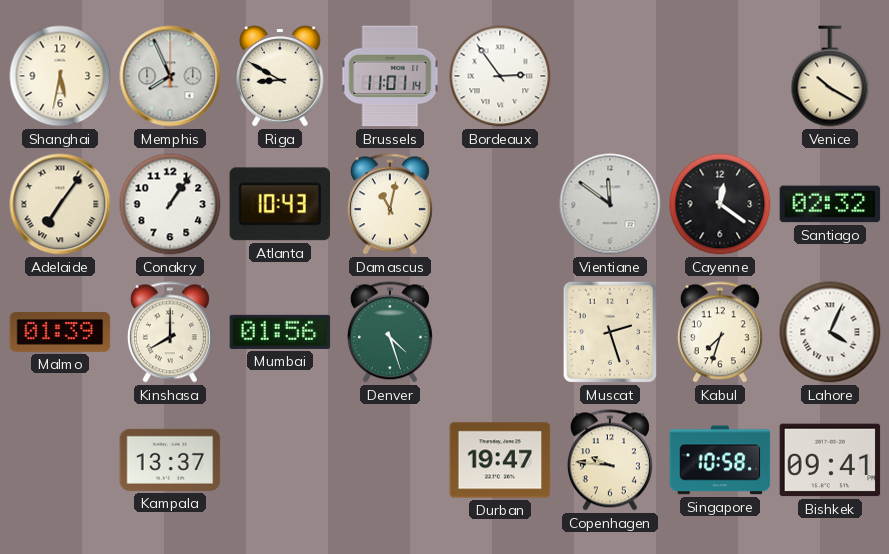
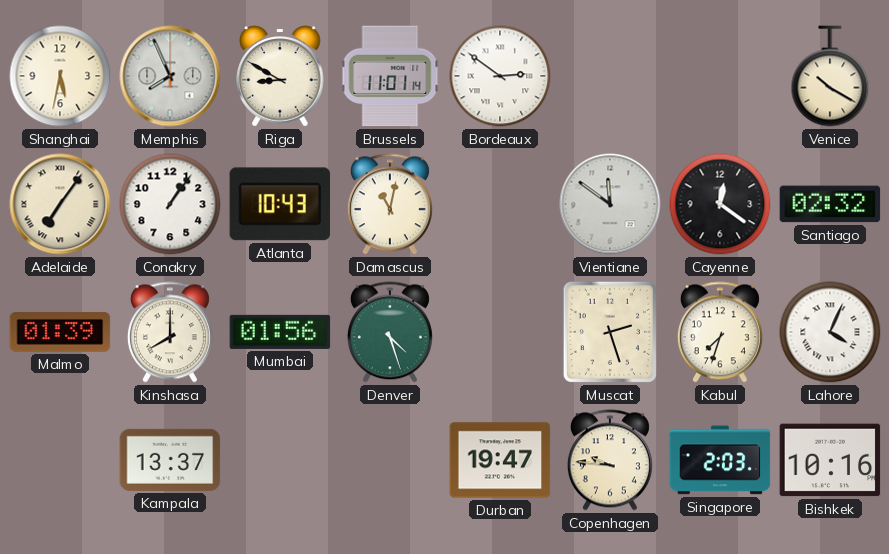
Bordeaux: 2:54 -> 2:51
Singapore: 10:58 -> 2:03
Bishkek: 09:41 -> 10:16
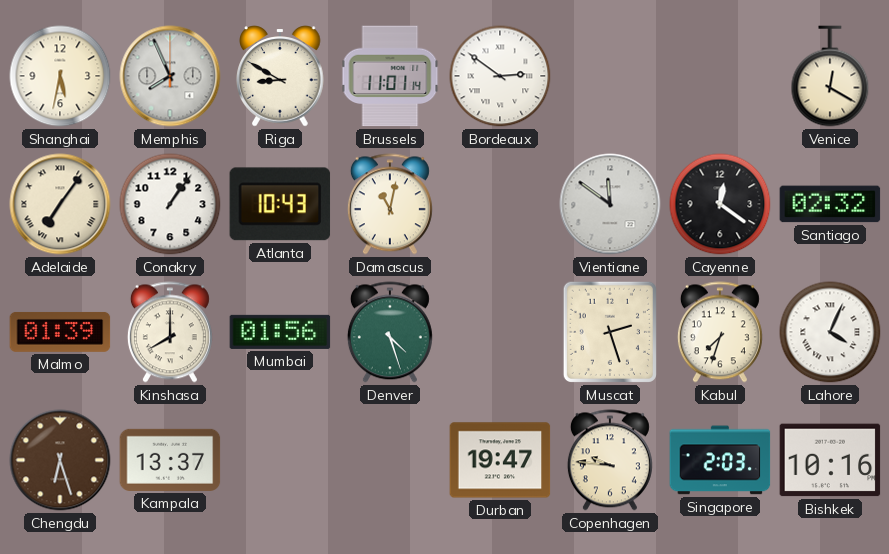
Venice: 10:20 -> 12:20
Chengdu: none -> 6:27
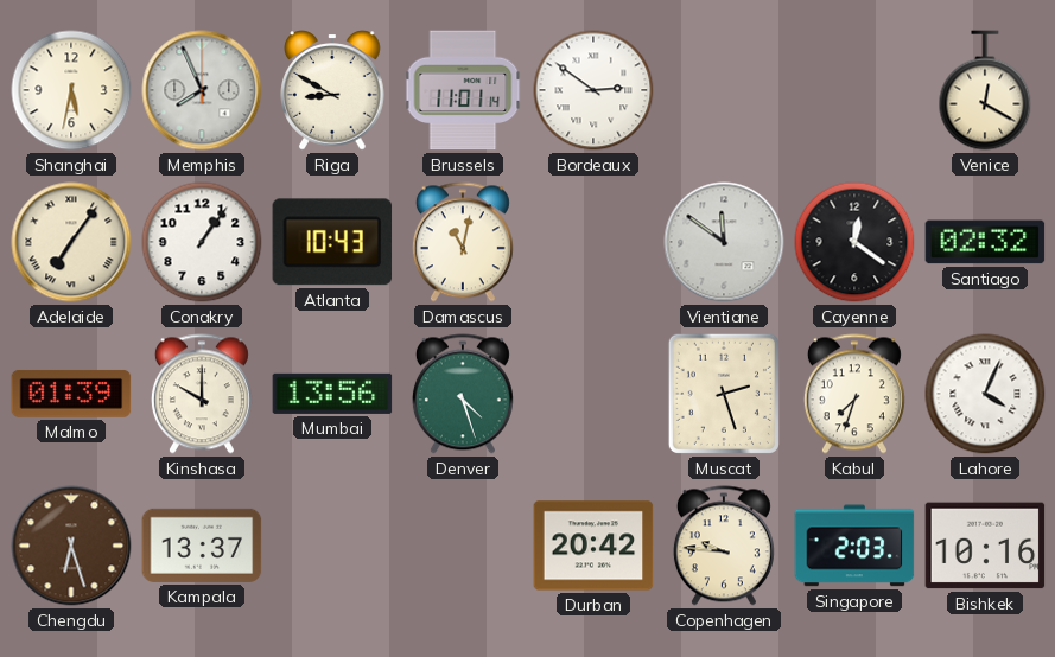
Kinshasa: 8:00 -> 10:00
Mumbai: 01:56 -> 13:56
Durban: 19:47 -> 20:42
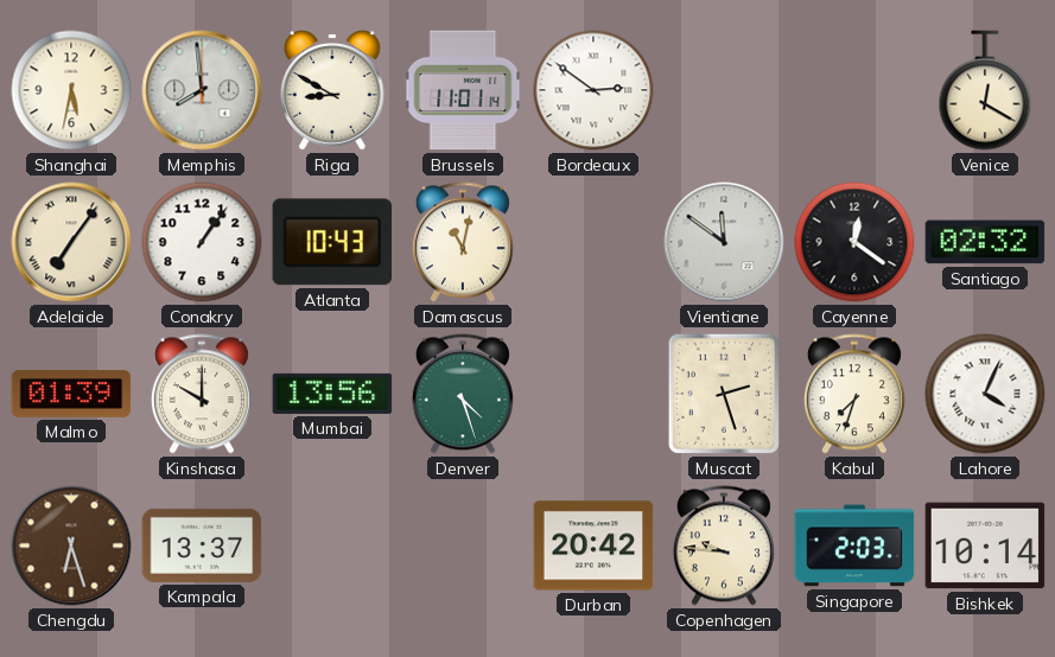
Memphis: 7:56 -> 7:59
Bishkek: 10:16 -> 10:14
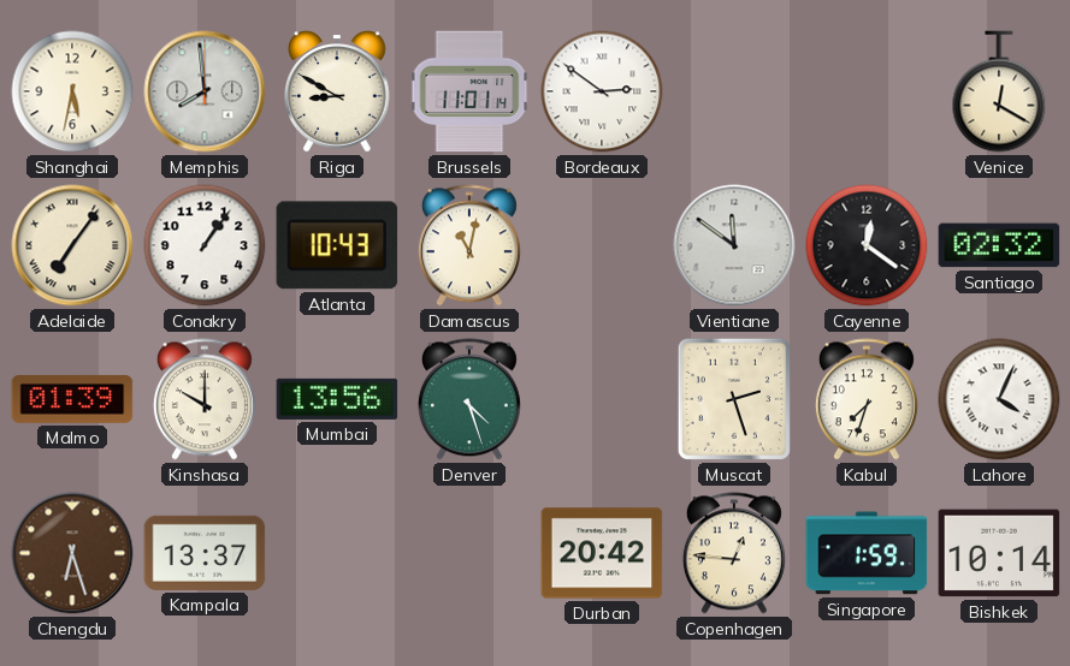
Copenhagen: 9:46 -> 12:46
Singapore: 2:03 -> 1:59
